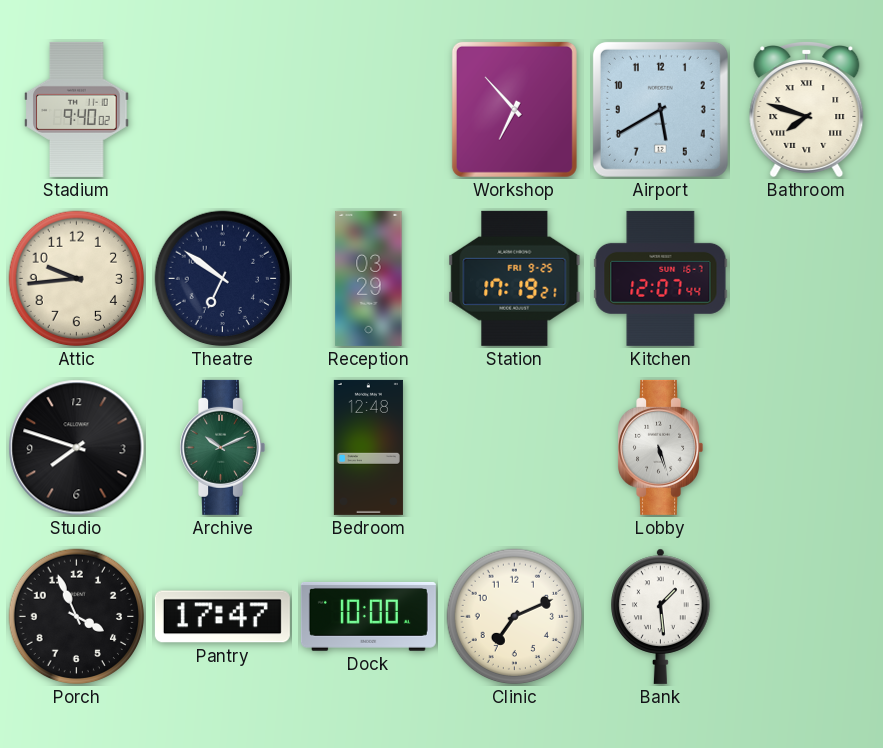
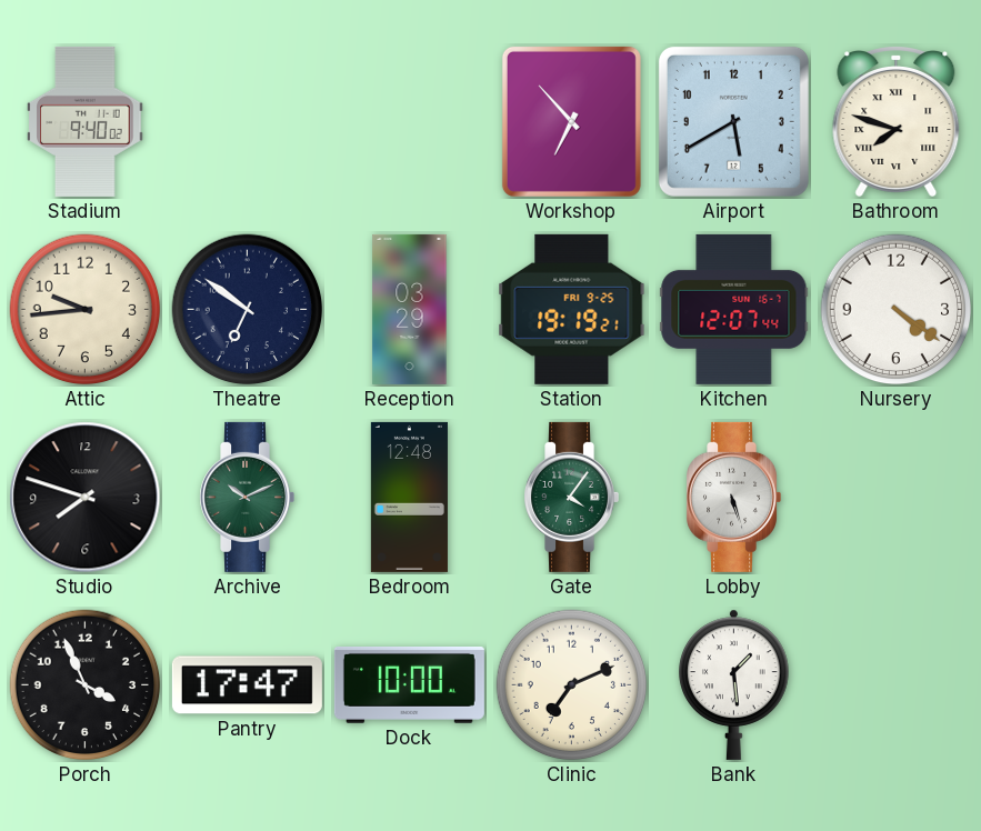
Station: 17:19 -> 19:19
Nursery: none -> 4:21
Gate: none -> 4:06
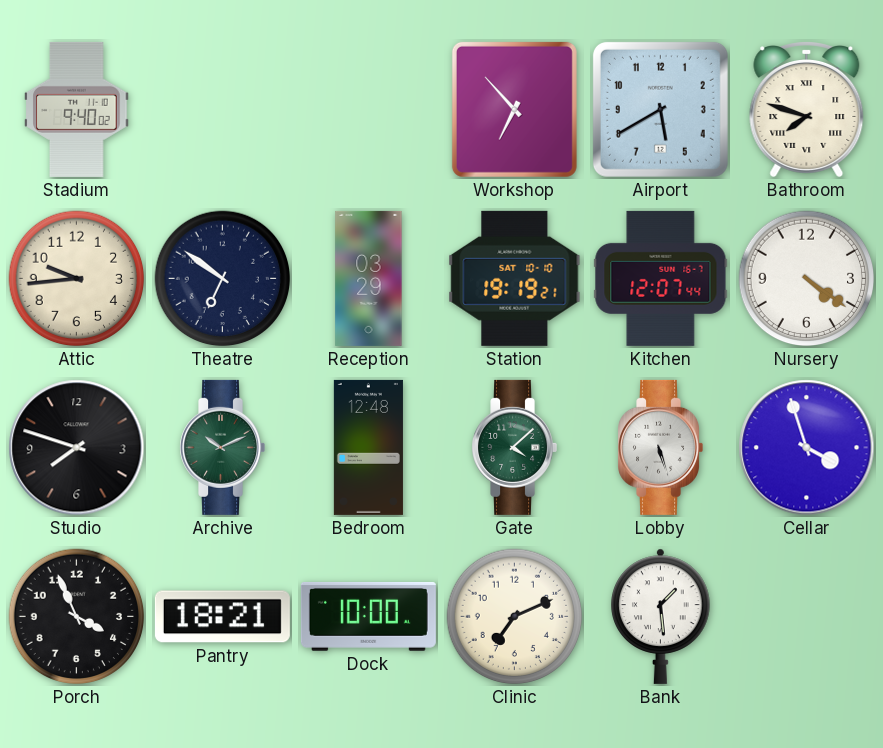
Station date: FRI 9-25 -> SAT 10-10
Gate: 4:06 -> 4:08
Cellar: none -> 3:57
Pantry: 17:47 -> 18:21
